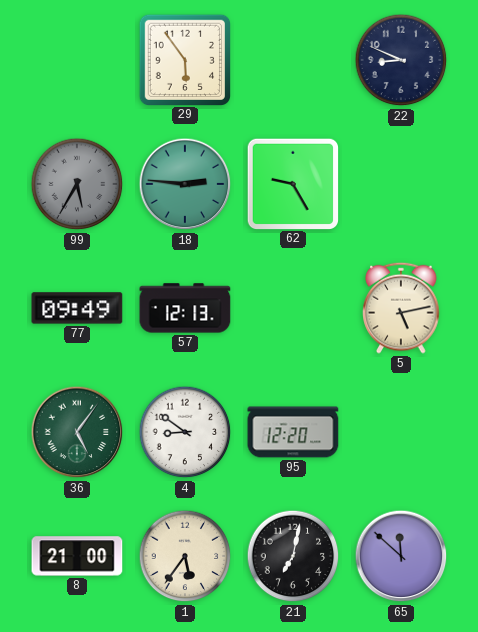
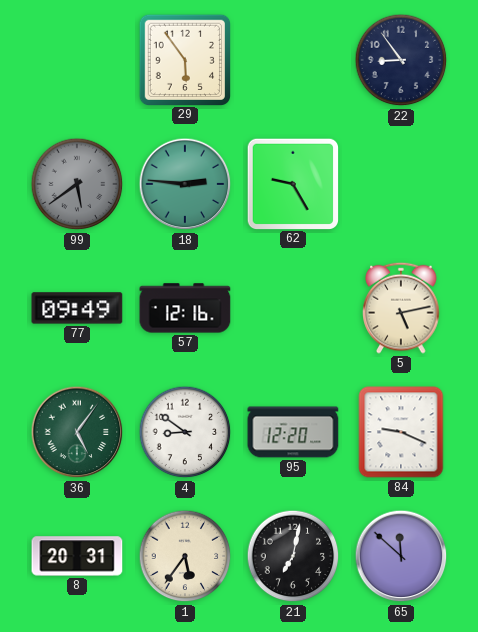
22: 8:49 -> 8:54
99: 5:35 -> 5:39
57: 12:13 -> 12:16
84: none -> 9:19
8: 21:00 -> 20:31
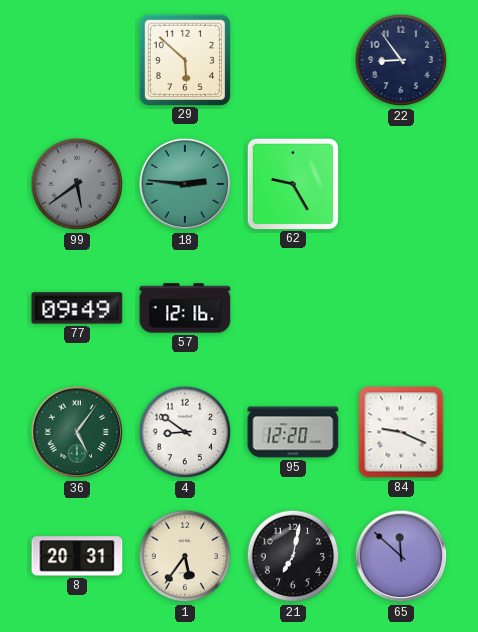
29: 5:54 -> 5:52
5: 5:13 -> none
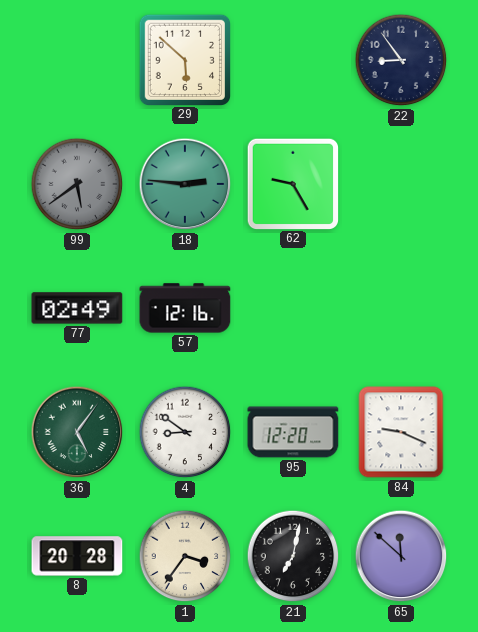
77: 09:49 -> 02:49
8: 20:31 -> 20:28
1: 5:36 -> 3:36
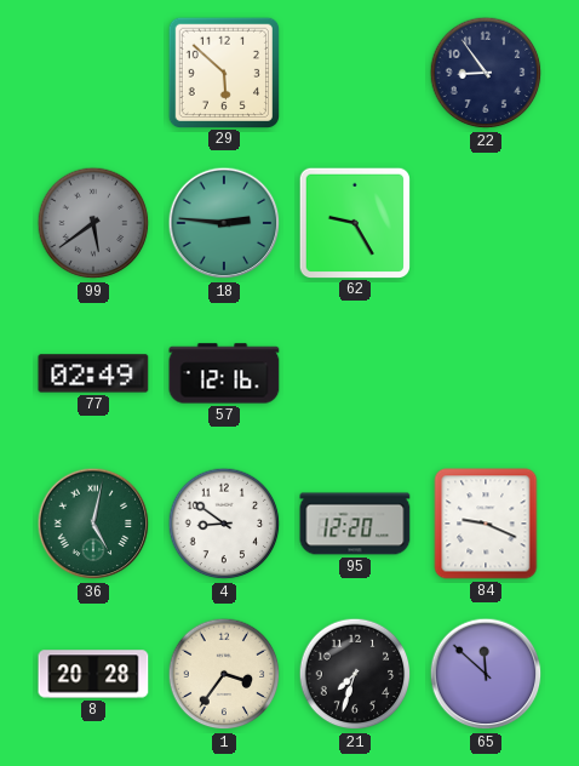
36: 5:06 -> 5:02
21: 7:02 -> 7:33
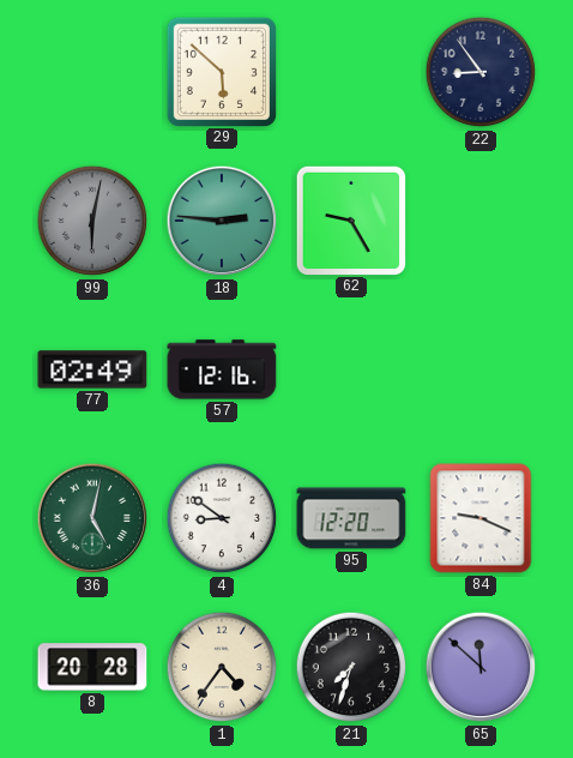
99: 5:39 -> 6:02
1: 3:36 -> 4:36
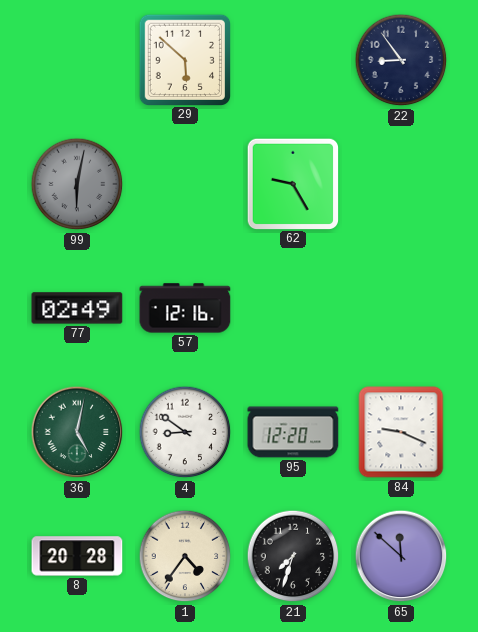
18: 2:46 -> none
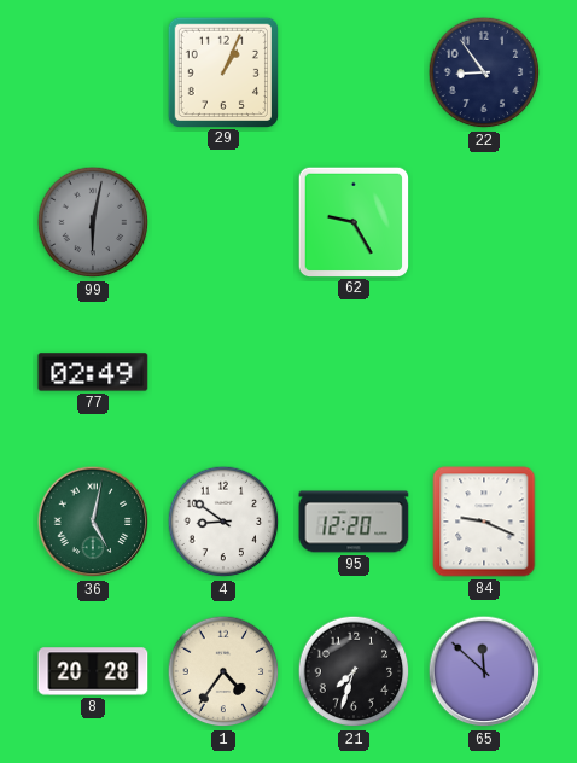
29: 5:52 -> 1:04
57: 12:16 -> none
